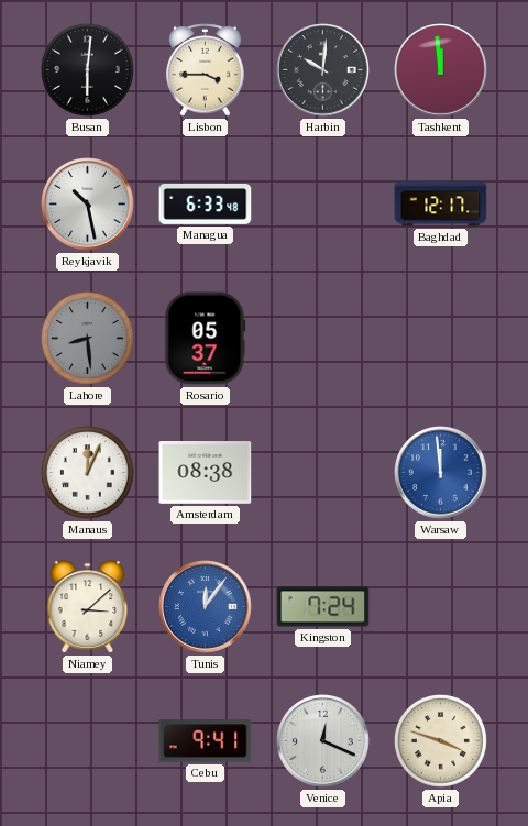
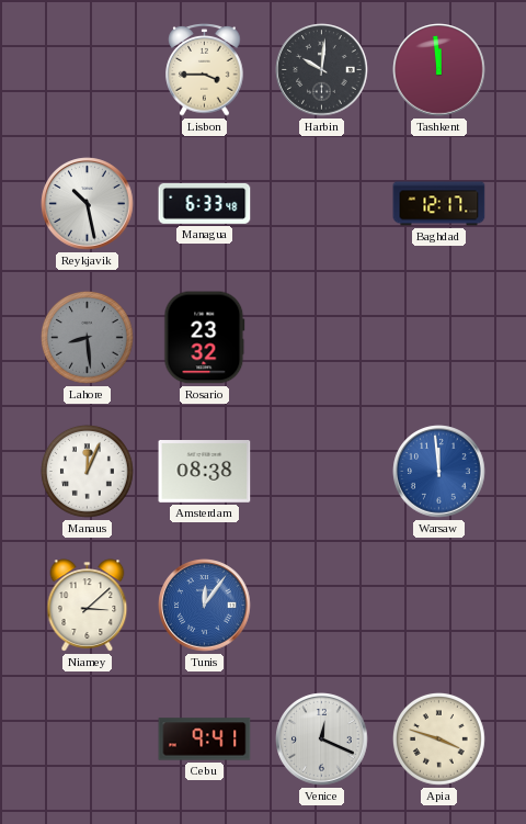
Busan: 6:01 -> none
Rosario: 05:37 -> 23:32
Kingston: 7:24 -> none
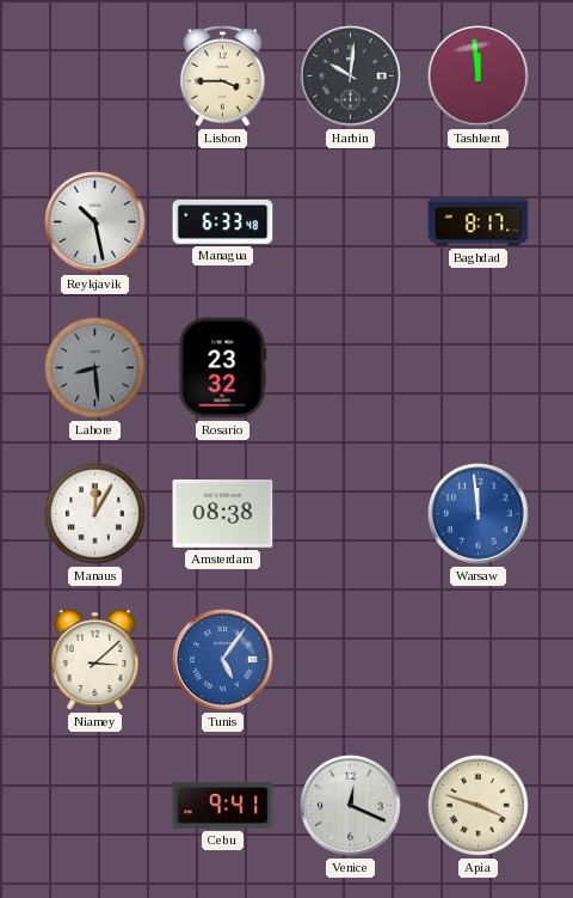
Baghdad: 12:17 -> 8:17
Manaus: 12:04 -> 12:05
Tunis: 12:06 -> 5:06
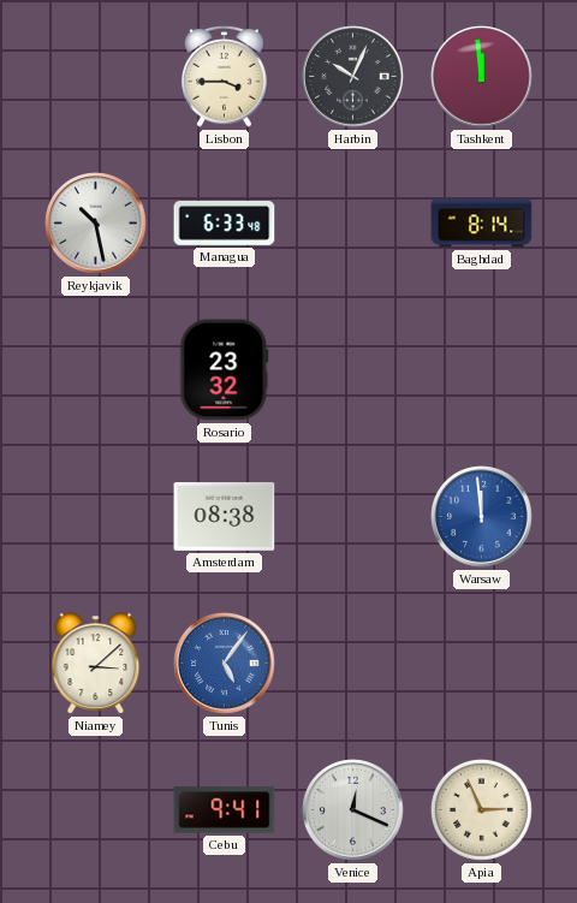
Harbin: 10:01 -> 10:04
Baghdad: 8:17 -> 8:14
Lahore: 8:29 -> none
Manaus: 12:05 -> none
Apia: 3:48 -> 2:56
